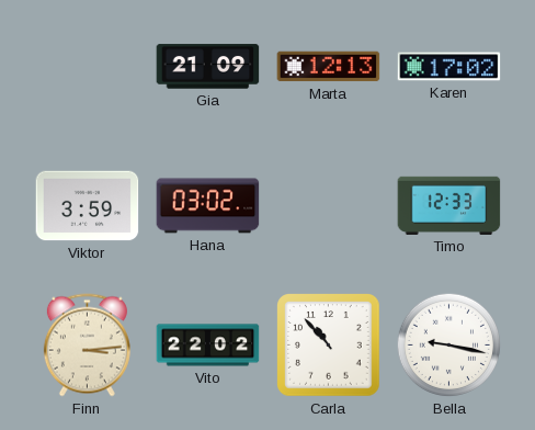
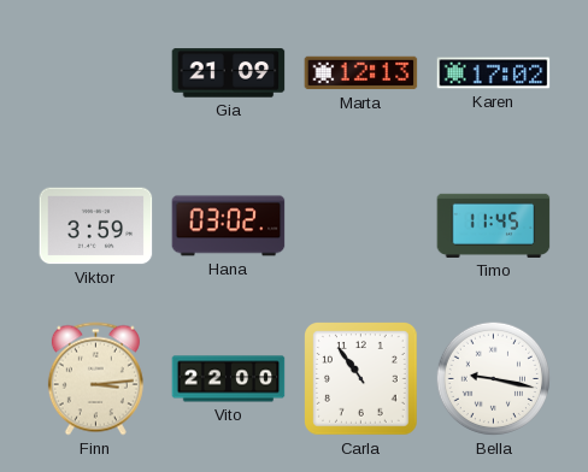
Timo: 12:33 -> 11:45
Vito: 22:02 -> 22:00
Carla: 10:53 -> 10:54
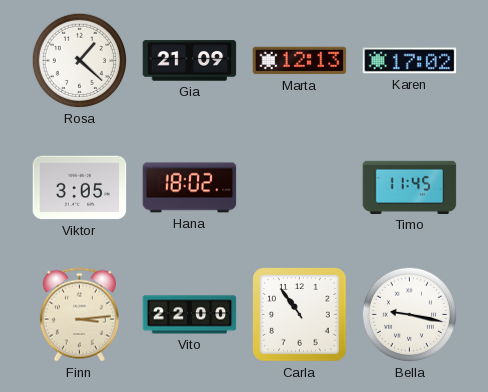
Rosa: none -> 1:22
Viktor: 3:59 -> 3:05
Hana: 03:02 -> 18:02
